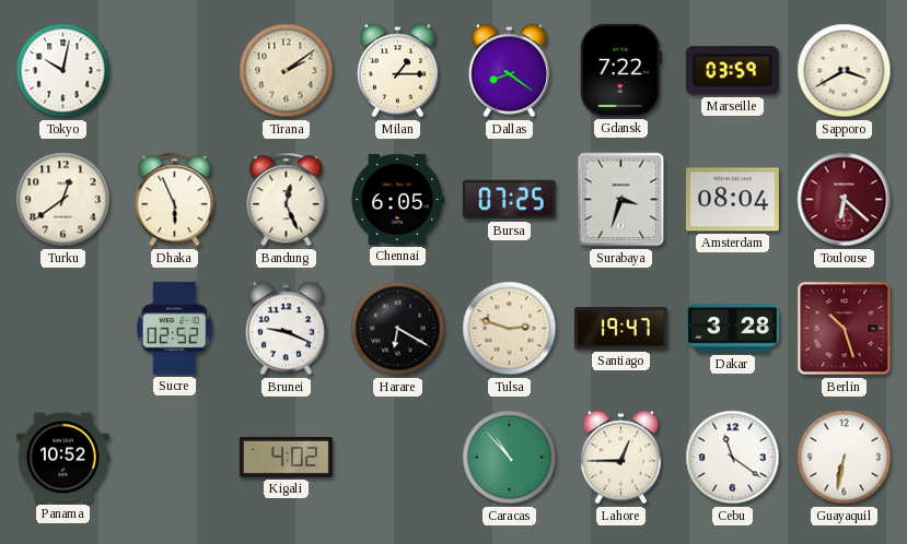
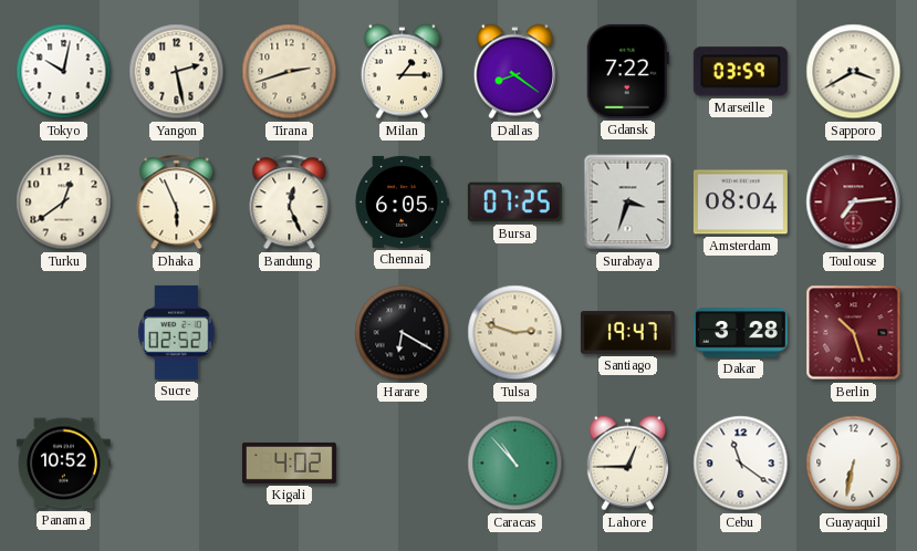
Yangon: none -> 2:28
Tirana: 2:09 -> 2:42
Toulouse: 6:22 -> 7:14
Brunei: 9:19 -> none
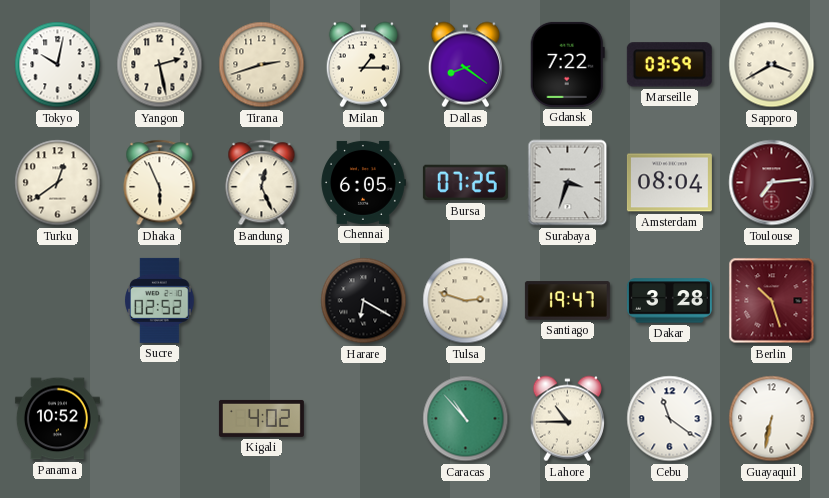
Lahore: 12:45 -> 10:45
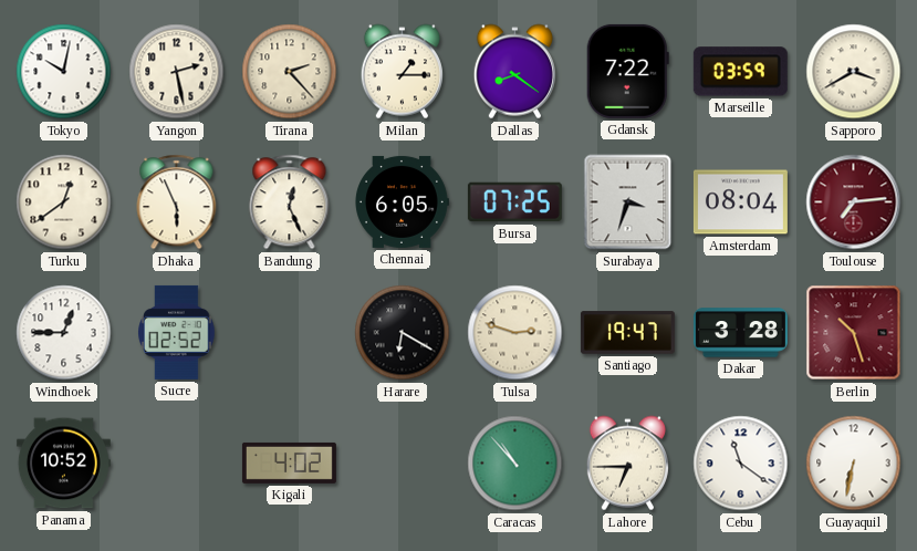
Tirana: 2:42 -> 2:23
Windhoek: none -> 12:45
Lahore: 10:45 -> 6:45
